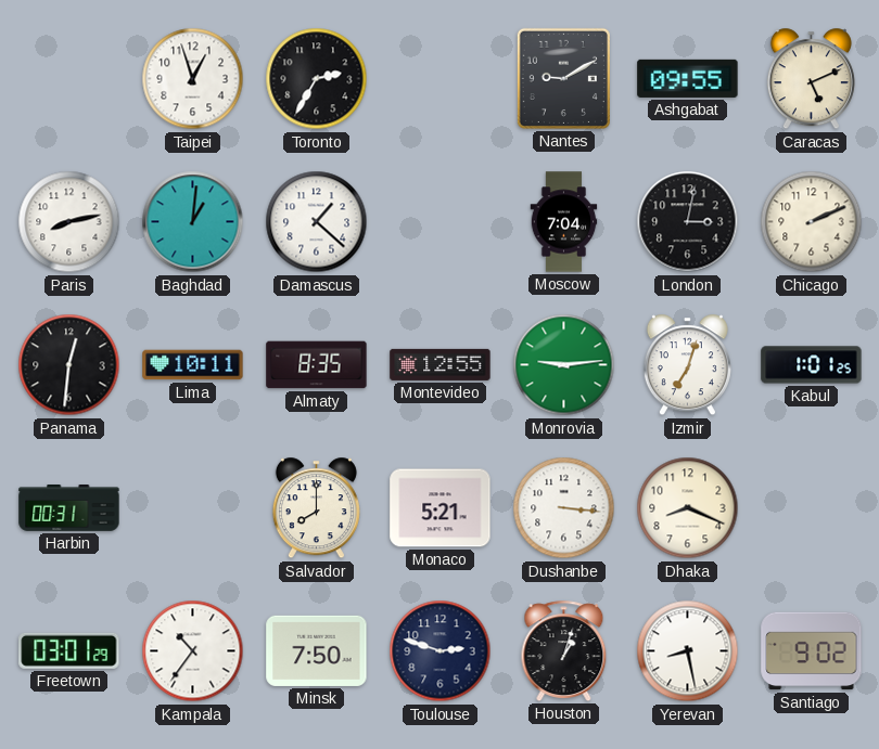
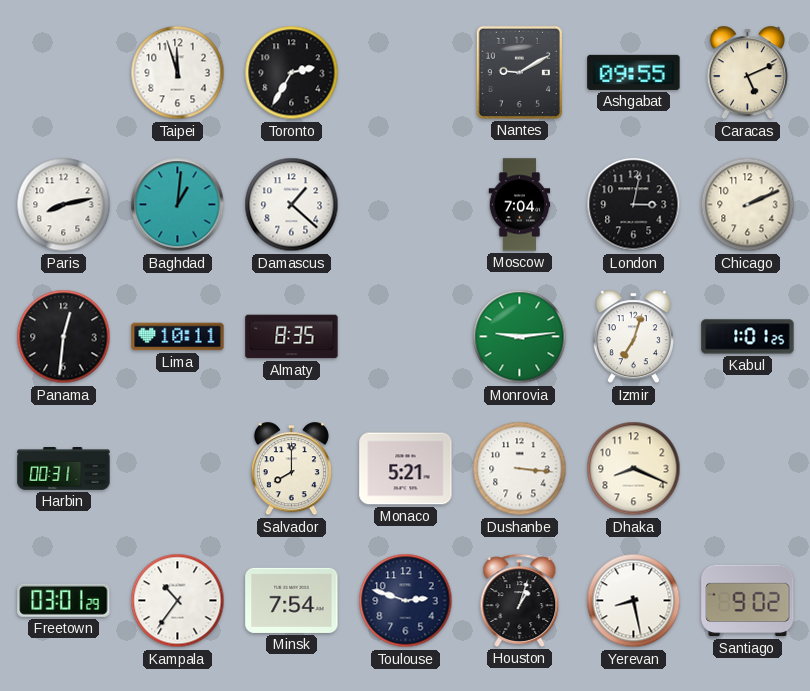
Taipei: 12:57 -> 11:57
Montevideo: 12:55 -> none
Minsk: 7:50 -> 7:54
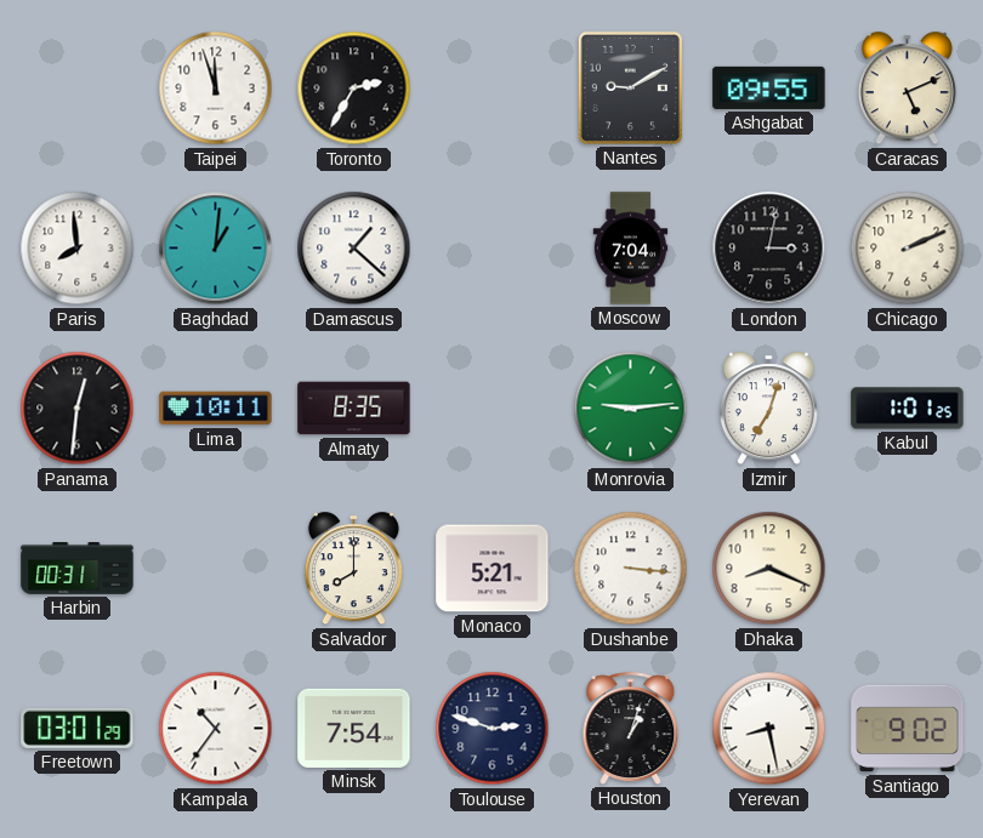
Paris: 8:13 -> 7:59
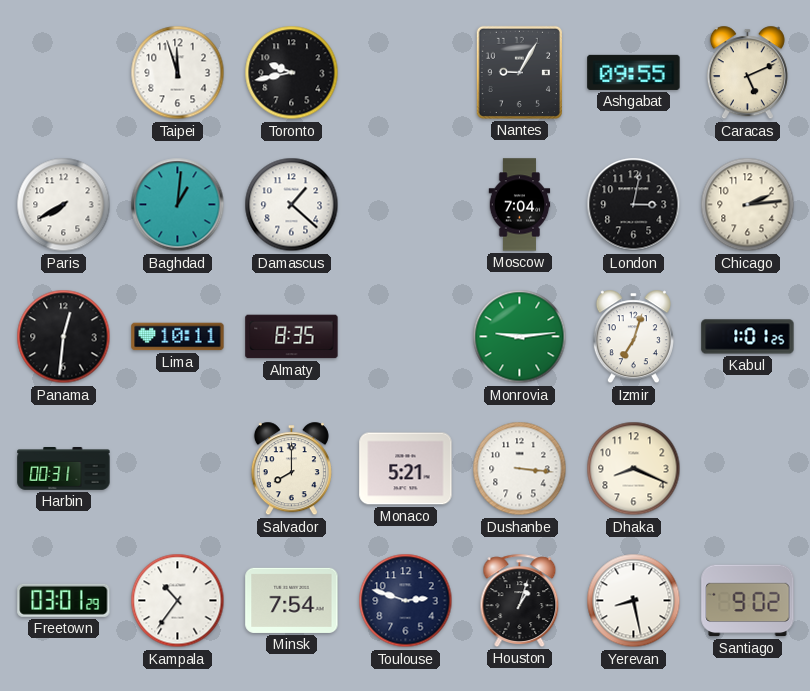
Toronto: 2:35 -> 9:43
Nantes: 9:10 -> 9:05
Paris: 7:59 -> 7:40
Chicago: 2:11 -> 2:14
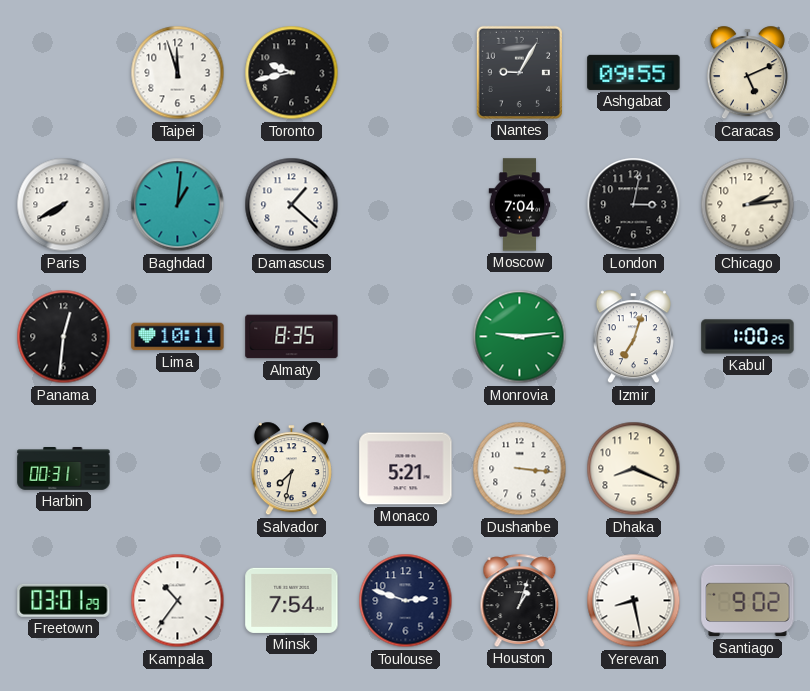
Kabul: 1:01 -> 1:00
Salvador: 8:00 -> 7:32
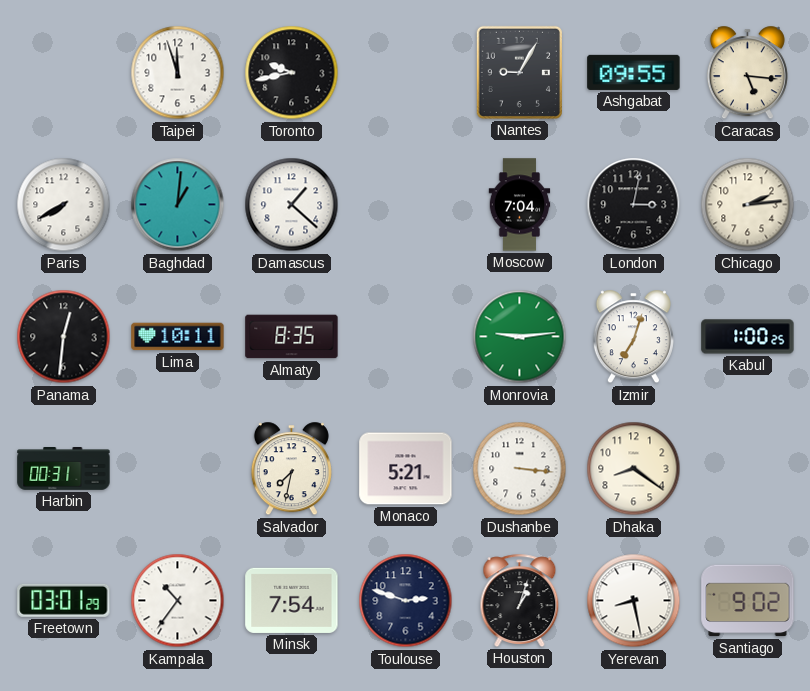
Caracas: 5:11 -> 5:16
Dhaka: 8:19 -> 8:21
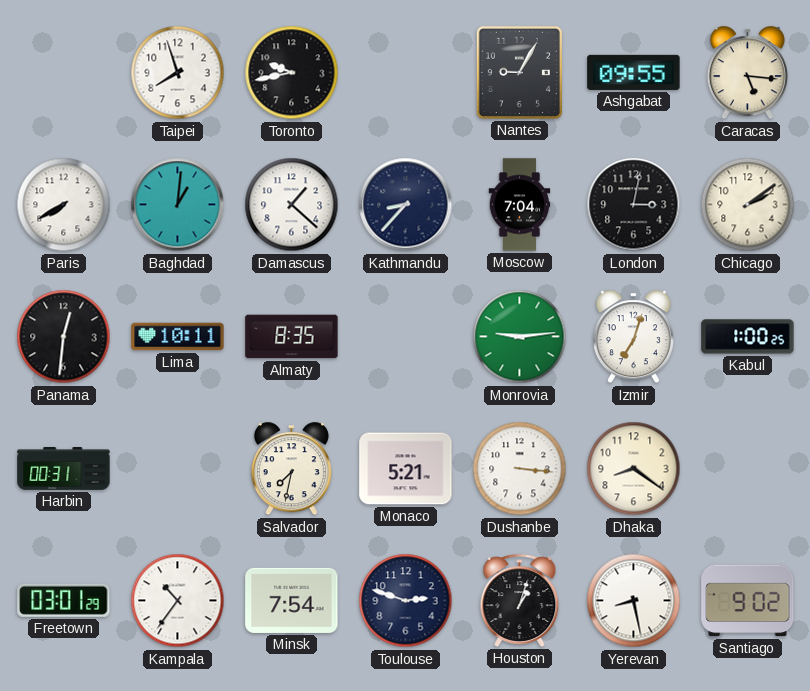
Taipei: 11:57 -> 7:57
Kathmandu: none -> 8:37
Chicago: 2:14 -> 2:09
